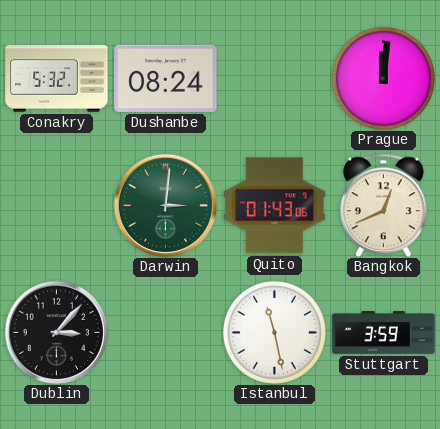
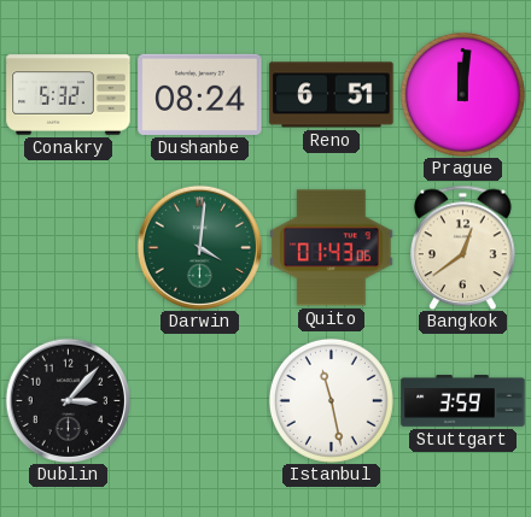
Reno: none -> 6:51
Darwin: 3:01 -> 4:01
Bangkok: 12:41 -> 12:39
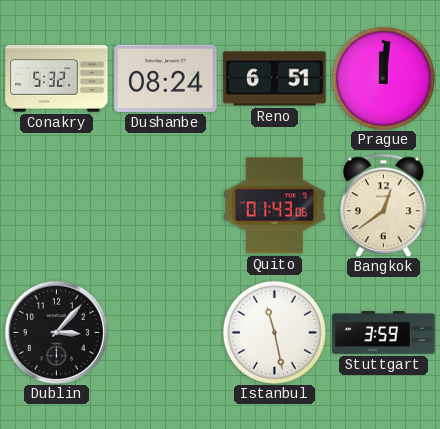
Darwin: 4:01 -> none
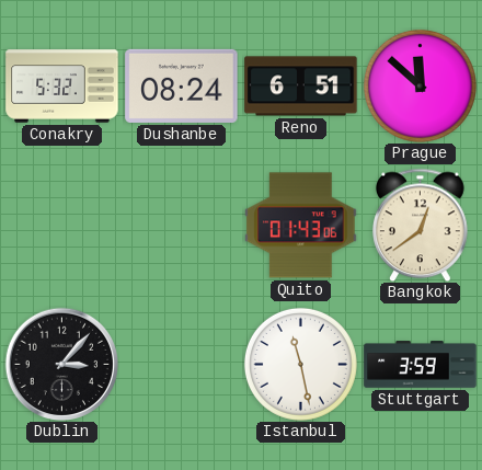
Prague: 12:01 -> 11:52
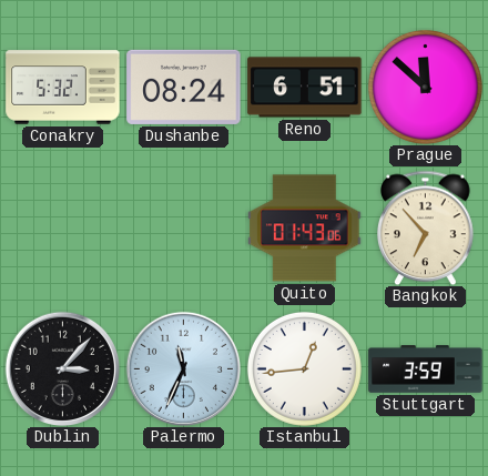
Bangkok: 12:39 -> 6:53
Palermo: none -> 11:34
Istanbul: 11:28 -> 12:44
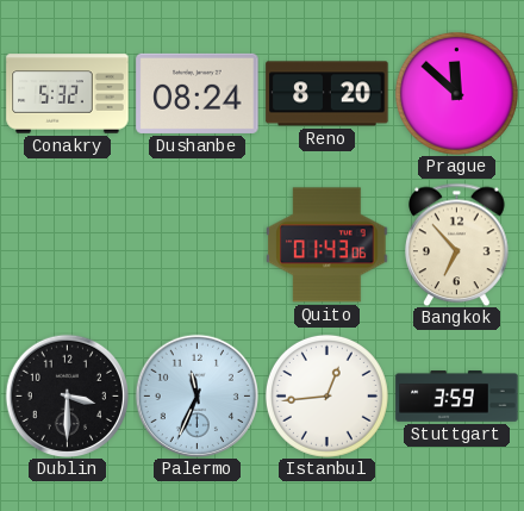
Reno: 6:51 -> 8:20
Dublin: 3:07 -> 3:30
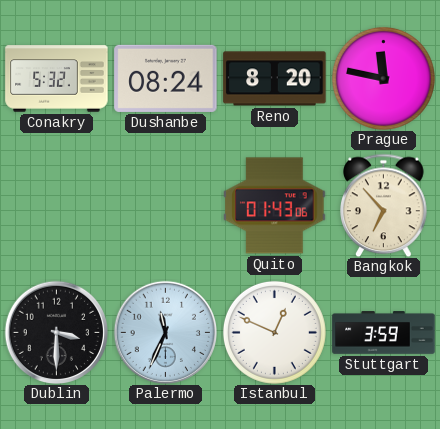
Prague: 11:52 -> 11:47
Istanbul: 12:44 -> 12:49
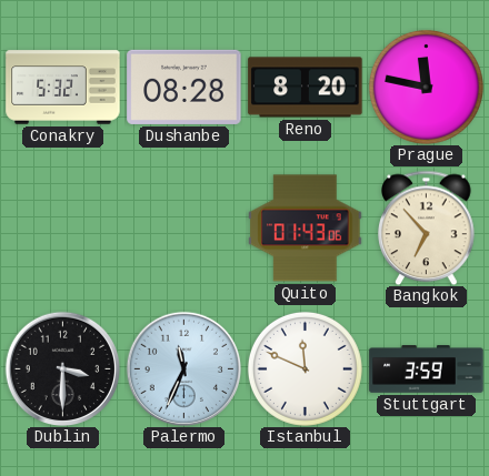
Dushanbe: 08:24 -> 08:28
Istanbul: 12:49 -> 11:49
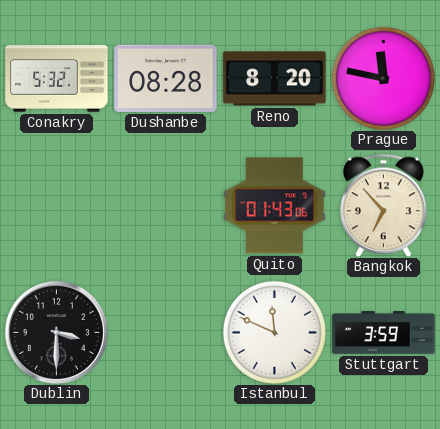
Palermo: 11:34 -> none
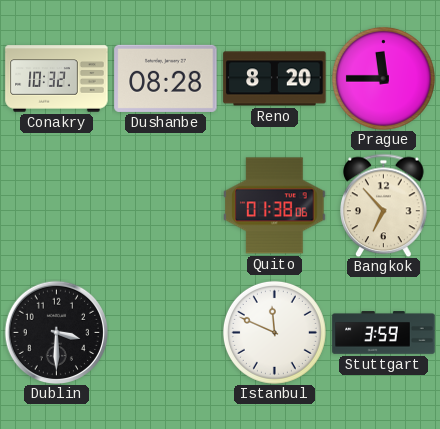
Conakry: 5:32 -> 10:32
Prague: 11:47 -> 11:45
Quito: 01:43 -> 01:38
